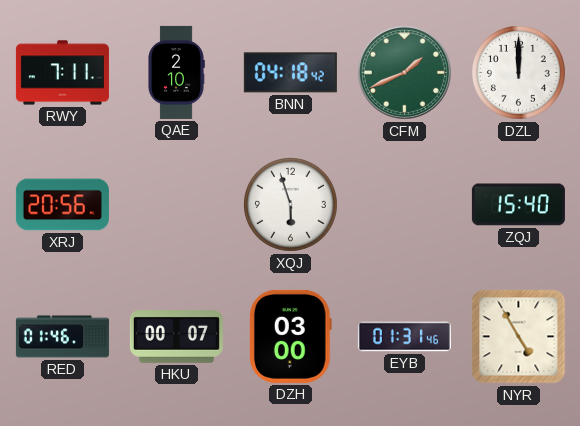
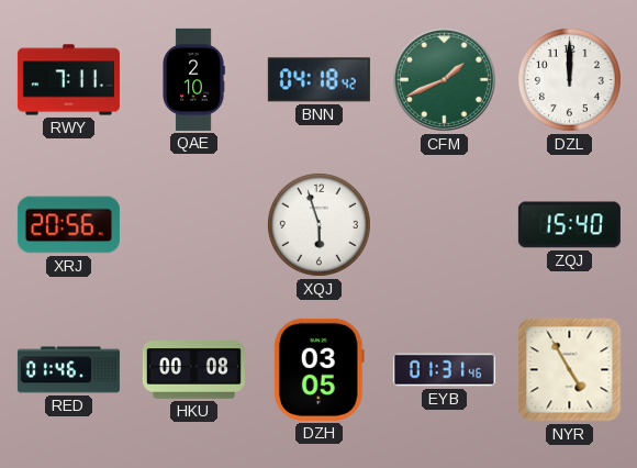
HKU: 00:07 -> 00:08
DZH: 03:00 -> 03:05
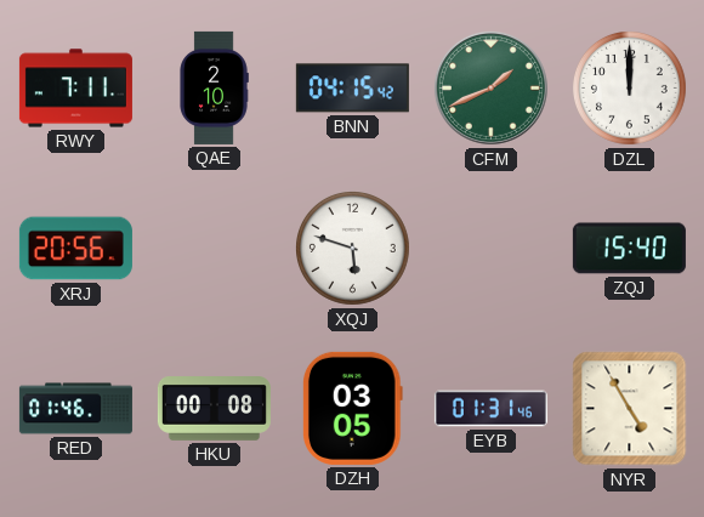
BNN: 04:18 -> 04:15
XQJ: 5:57 -> 5:48
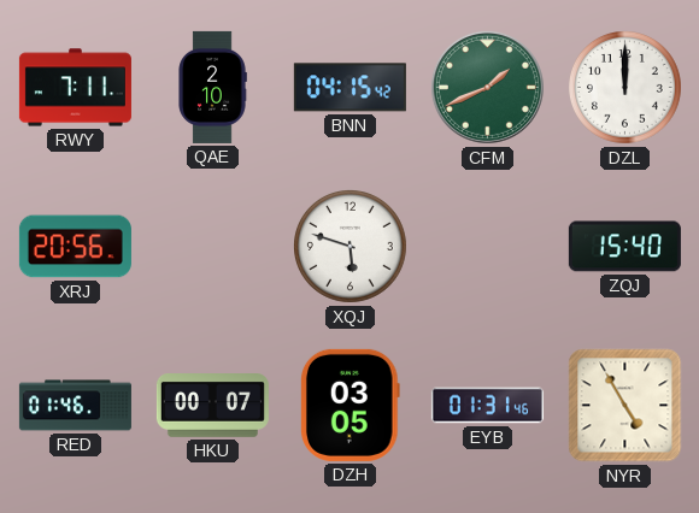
HKU: 00:08 -> 00:07
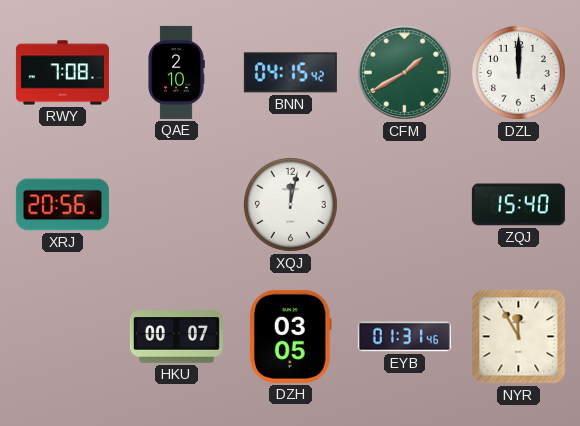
RWY: 7:11 -> 7:08
CFM: 1:41 -> 1:40
XQJ: 5:48 -> 12:02
RED: 01:46 -> none
NYR: 4:55 -> 11:55
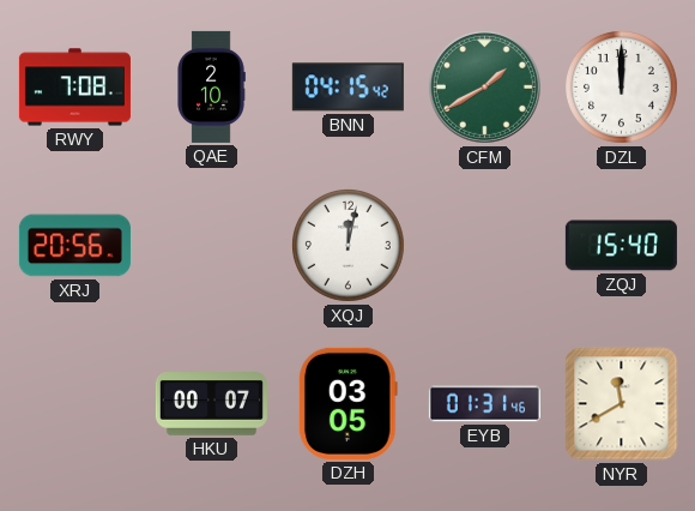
NYR: 11:55 -> 11:40
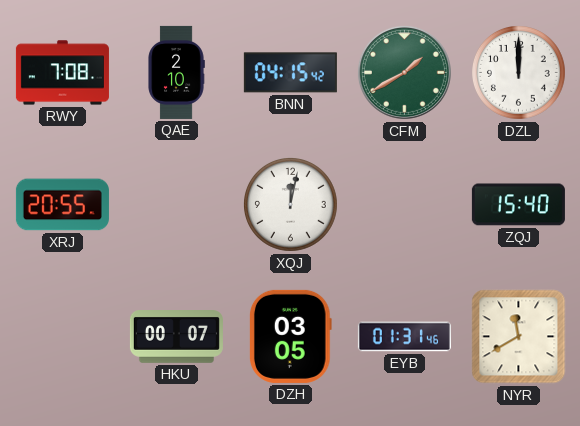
XRJ: 20:56 -> 20:55
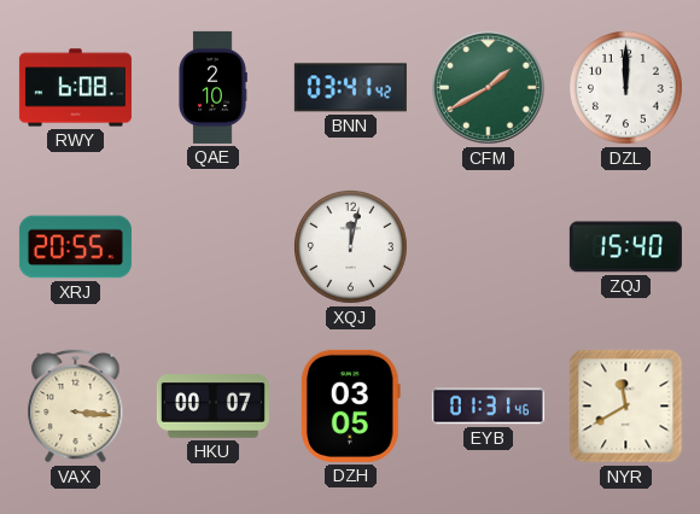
RWY: 7:08 -> 6:08
BNN: 04:15 -> 03:41
VAX: none -> 3:16
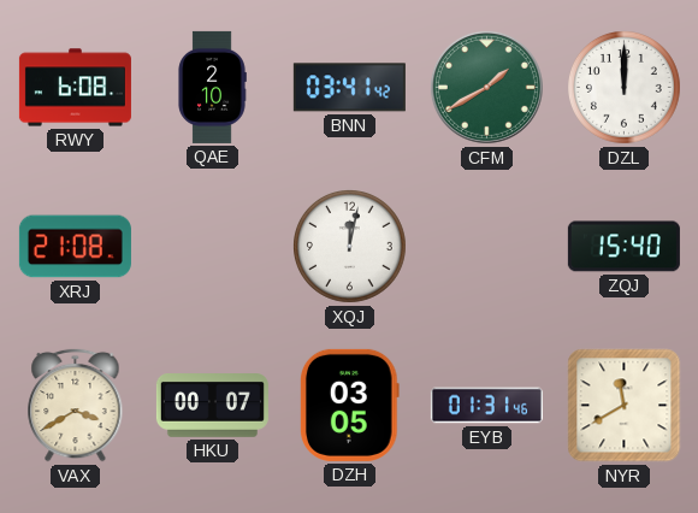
XRJ: 20:55 -> 21:08
VAX: 3:16 -> 3:40
